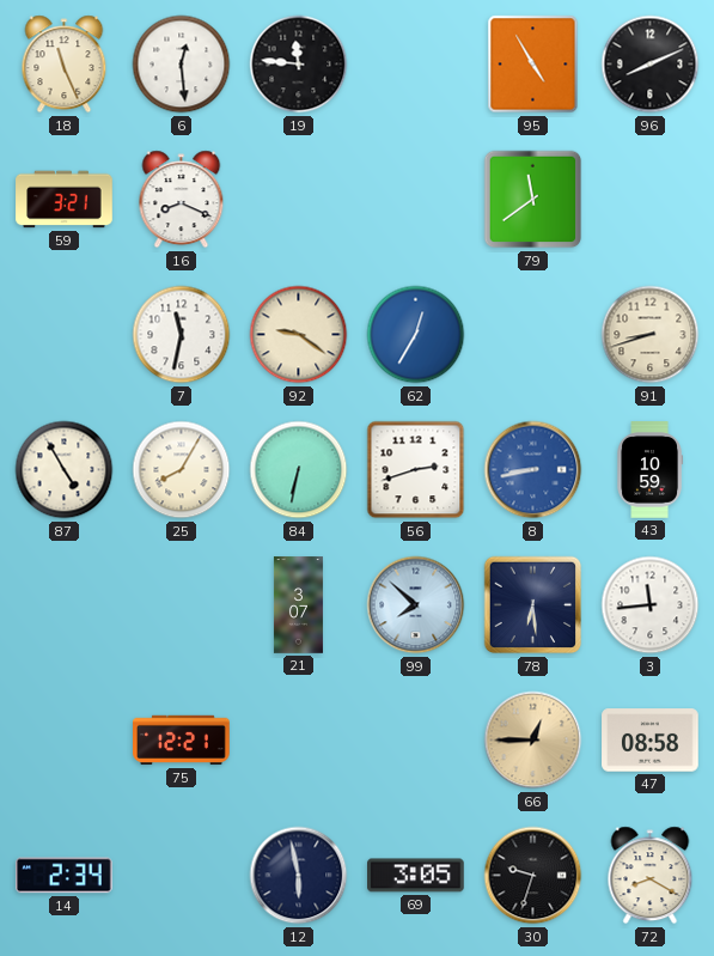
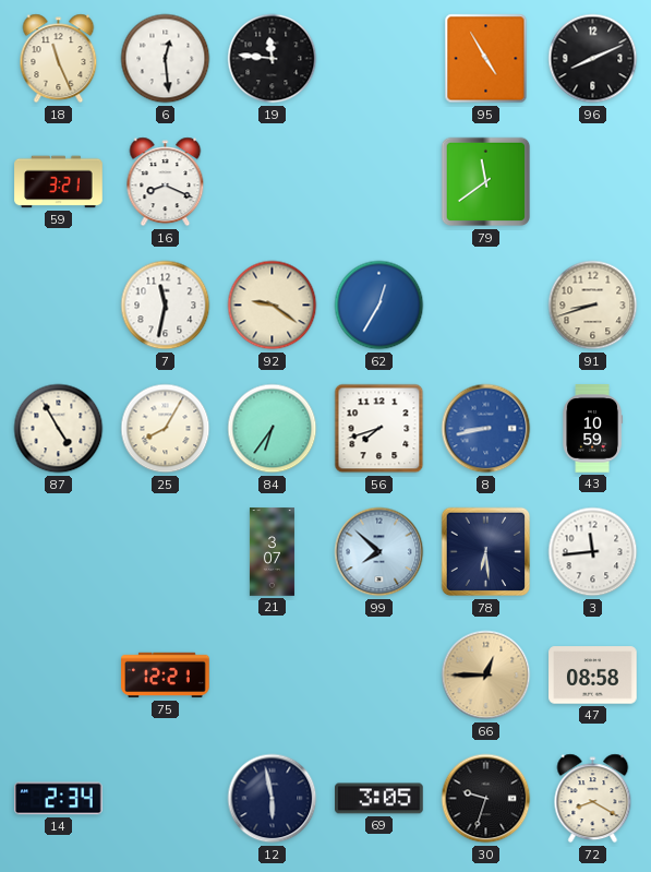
84: 6:32 -> 6:36
56: 2:42 -> 7:42
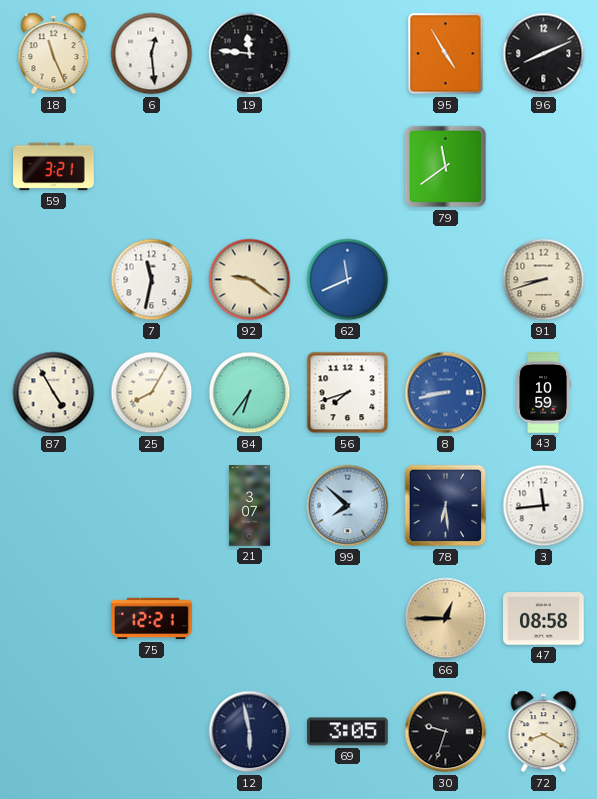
16: 8:19 -> none
62: 12:35 -> 11:41
14: 2:34 -> none
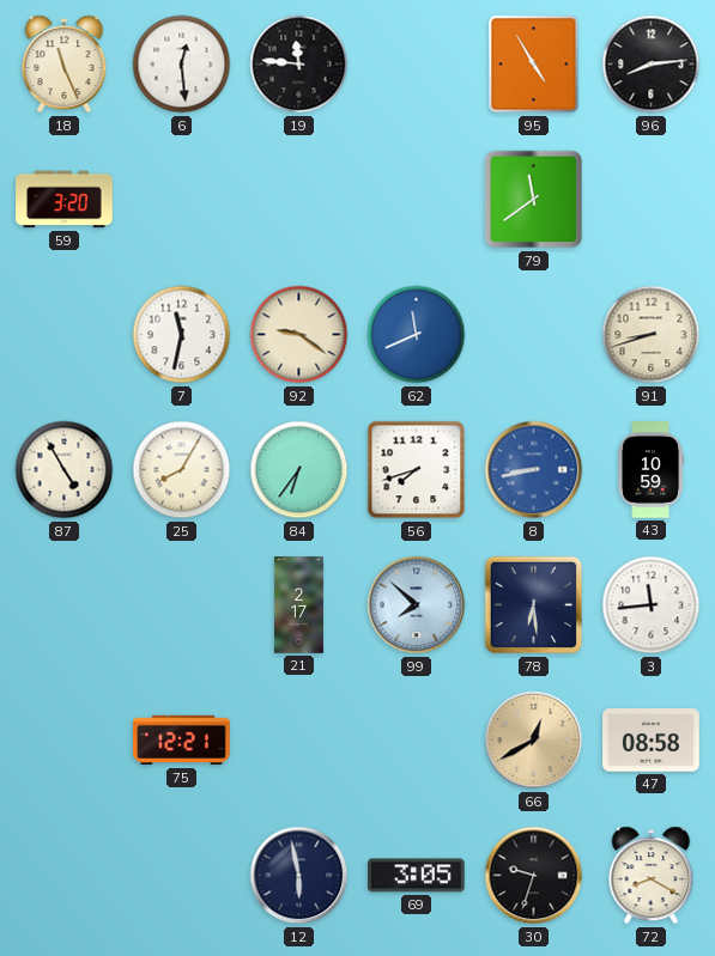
96: 8:11 -> 8:14
59: 3:21 -> 3:20
21: 3:07 -> 2:17
66: 12:45 -> 12:40
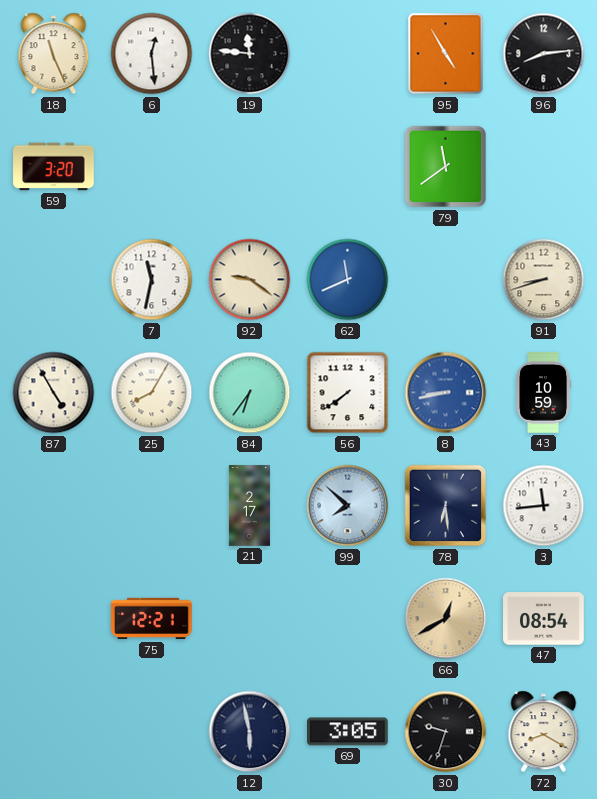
56: 7:42 -> 7:39
47: 08:58 -> 08:54
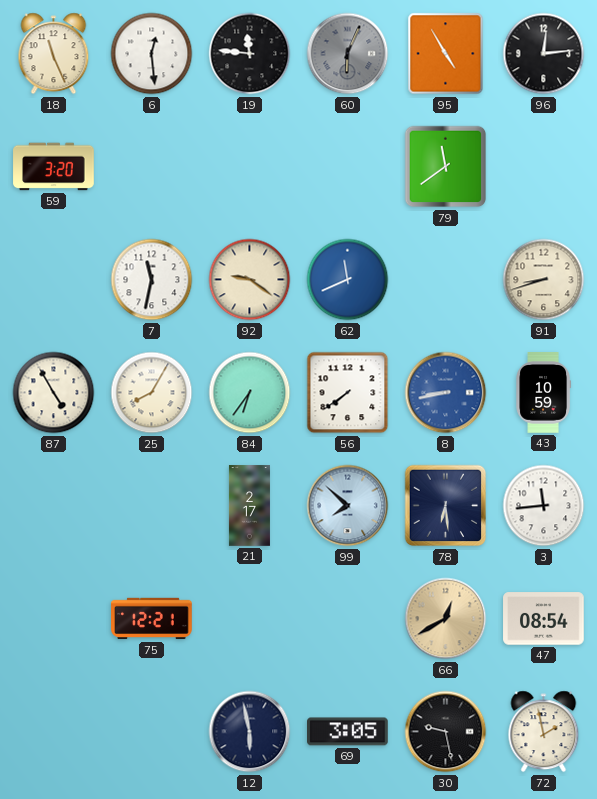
60: none -> 6:04
96: 8:14 -> 12:14
30: 9:33 -> 9:28
72: 8:20 -> 1:58
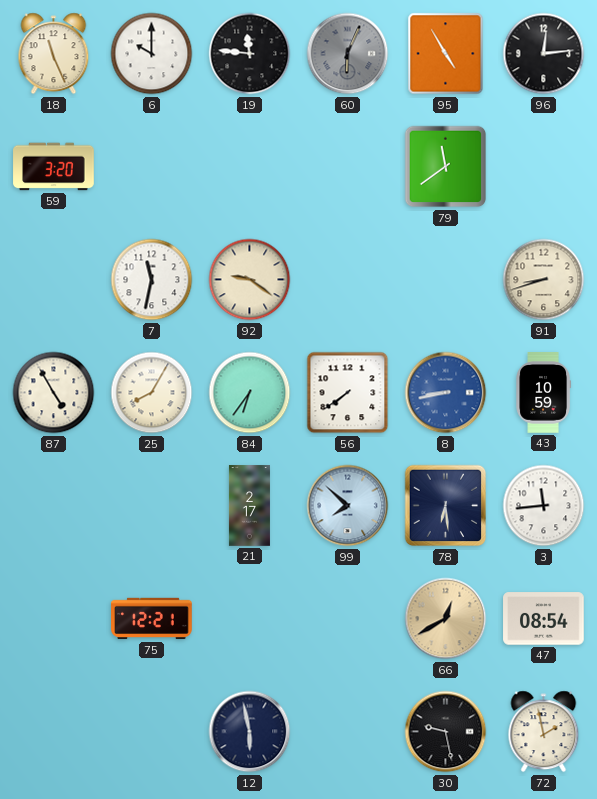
6: 12:29 -> 10:00
62: 11:41 -> none
69: 3:05 -> none
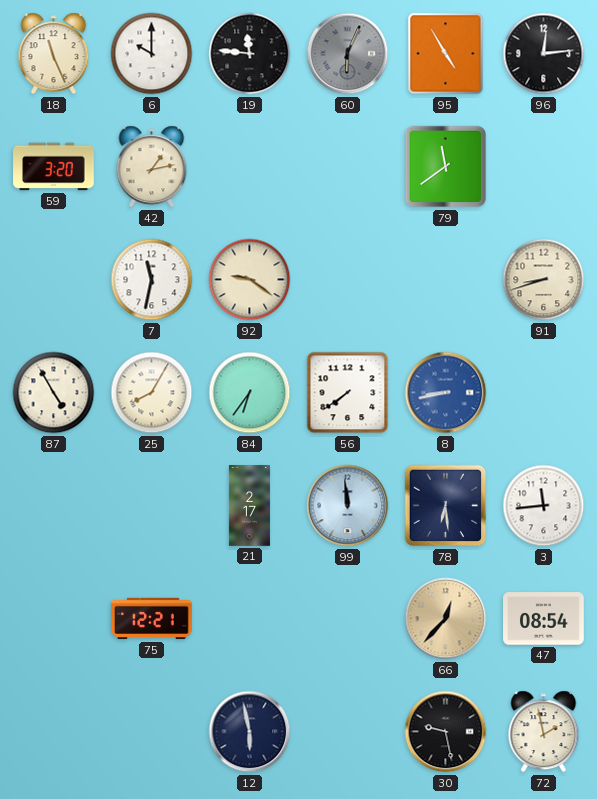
42: none -> 1:13
43: 10:59 -> none
99: 7:52 -> 11:59
66: 12:40 -> 12:37
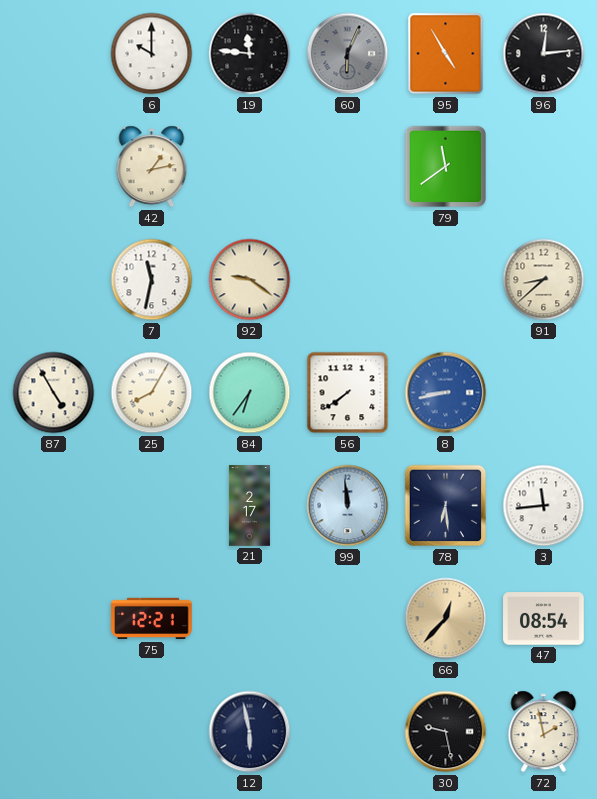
18: 11:26 -> none
59: 3:20 -> none
91: 8:42 -> 8:38
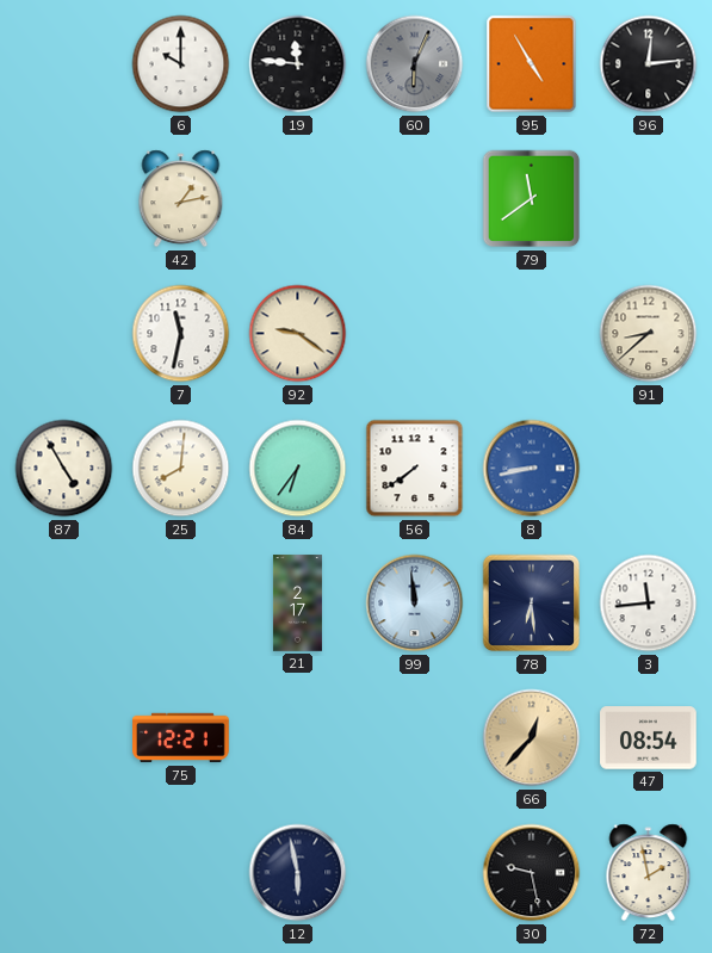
25: 8:05 -> 8:01
